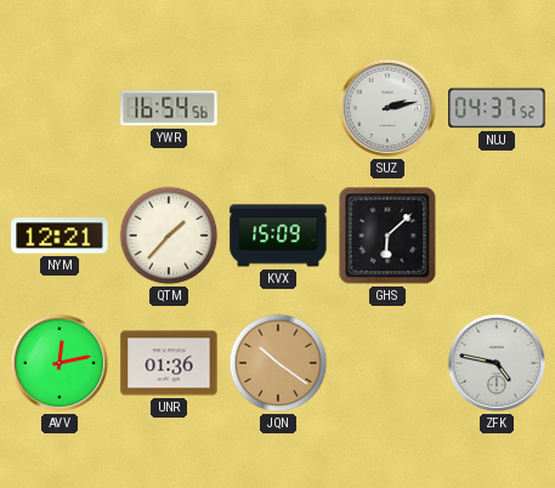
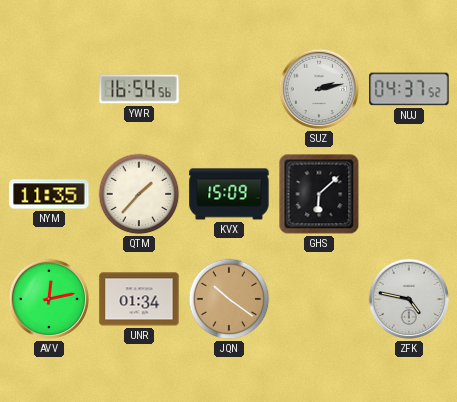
NYM: 12:21 -> 11:35
UNR: 01:36 -> 01:34
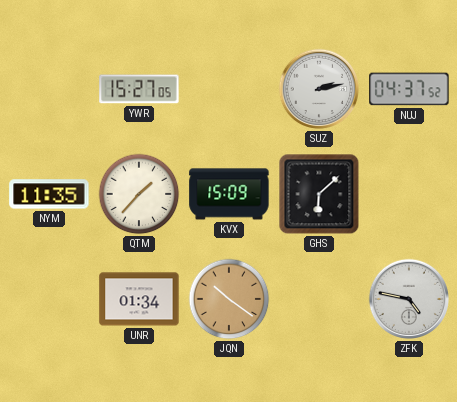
YWR: 16:54 -> 15:27
AVV: 12:13 -> none
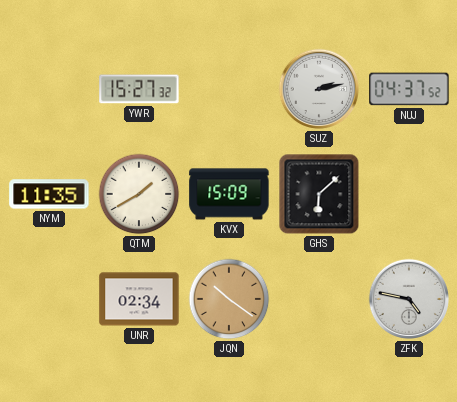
YWR: 15:27:05 -> 15:27:32
QTM: 1:37 -> 1:40
UNR: 01:34 -> 02:34
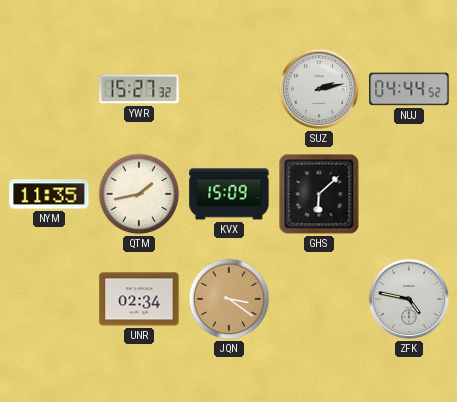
NUJ: 04:37 -> 04:44
QTM: 1:40 -> 1:43
JQN: 10:21 -> 3:21
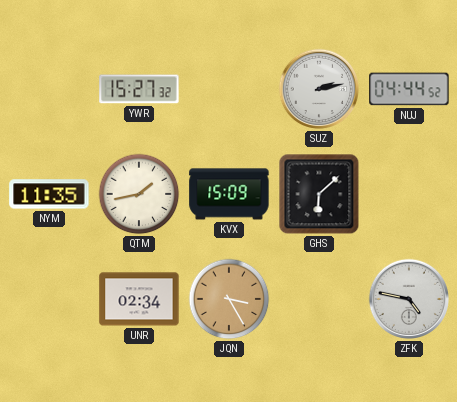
JQN: 3:21 -> 3:25
